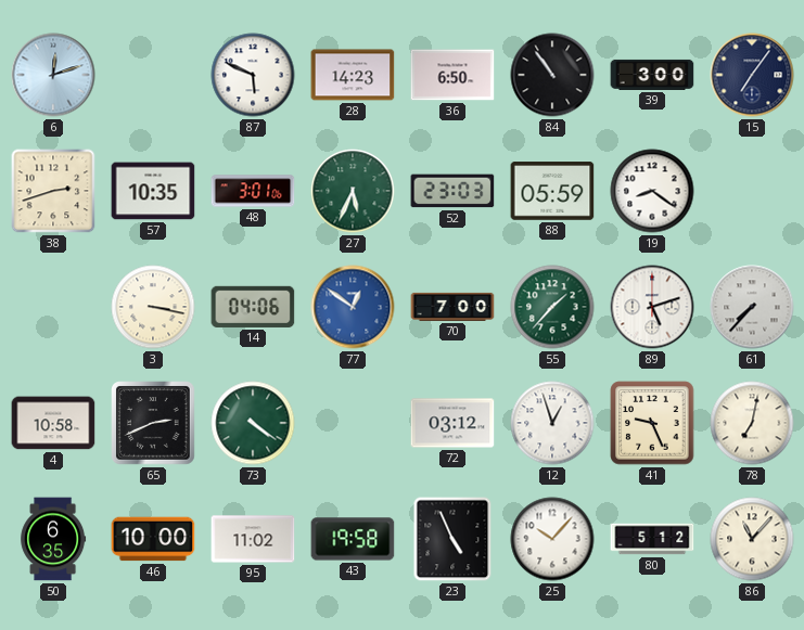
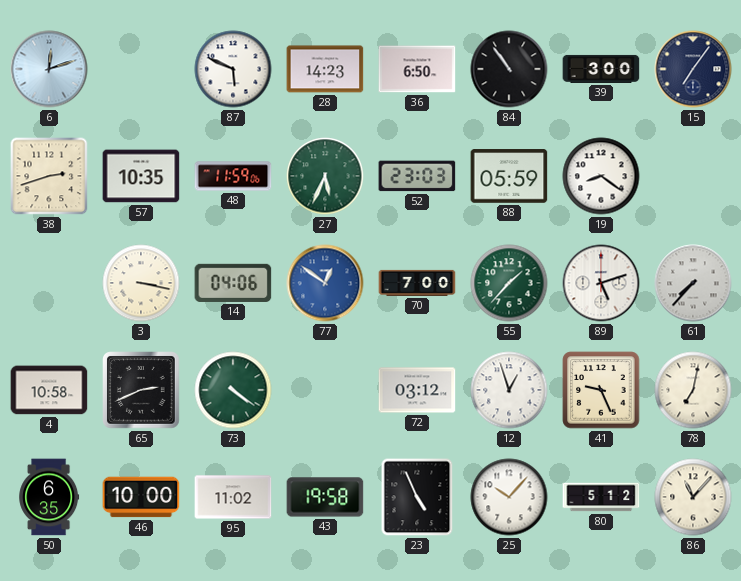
48: 3:01 -> 11:59
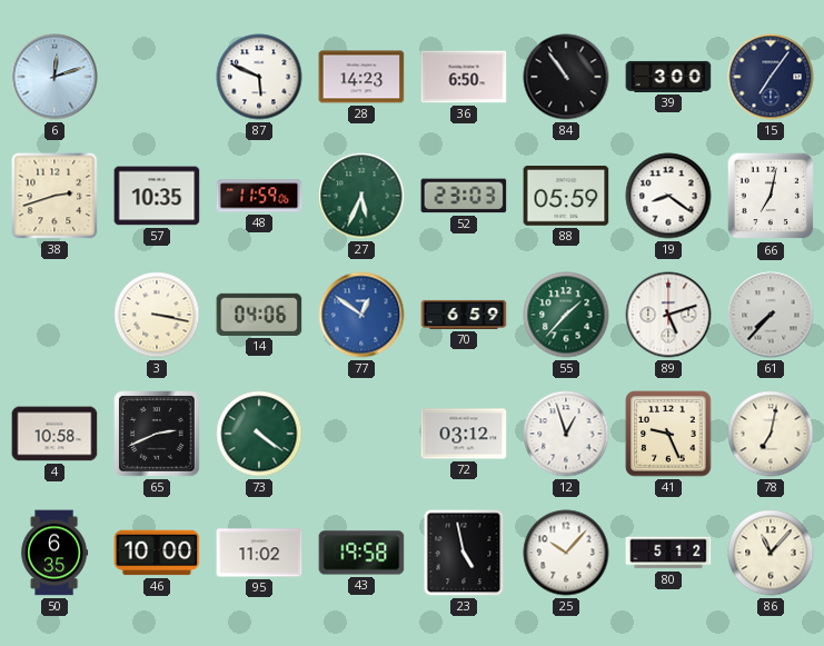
66: none -> 7:02
70: 7:00 -> 6:59
23: 4:56 -> 4:58
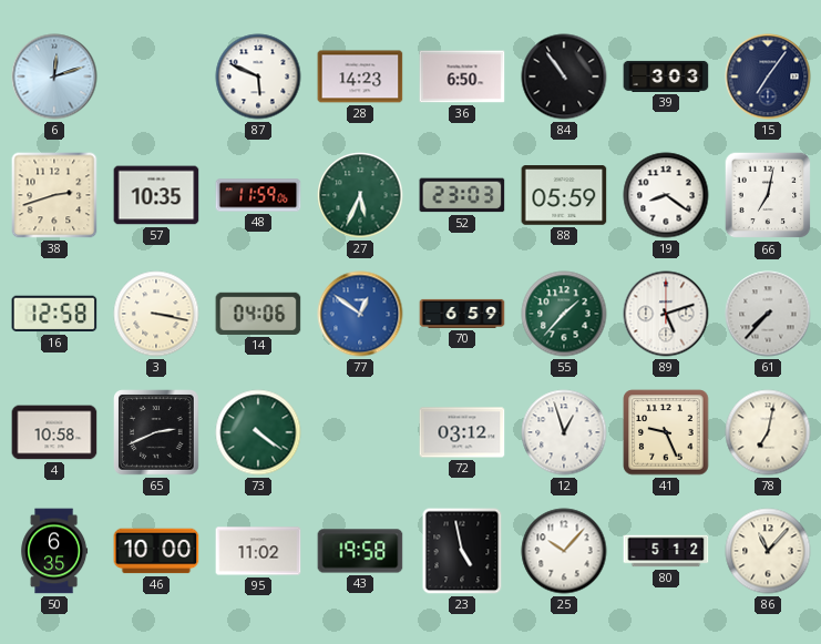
39: 3:00 -> 3:03
16: none -> 12:58
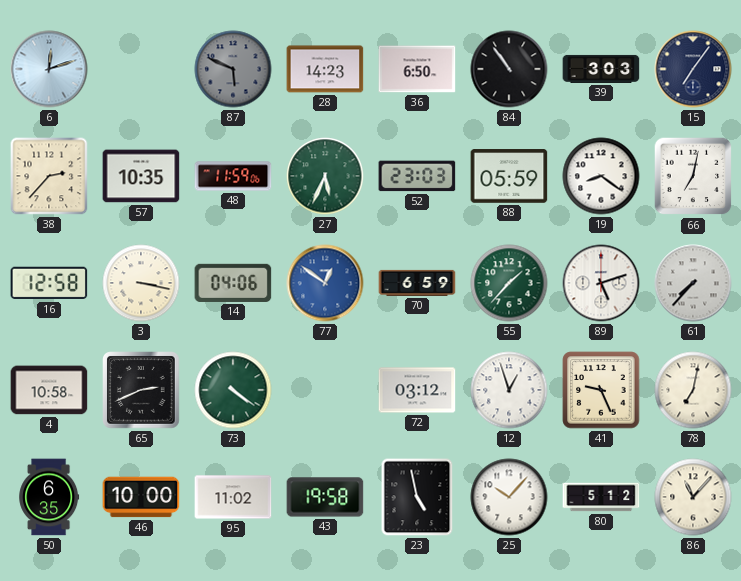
87 dial: white -> grey
38: 2:42 -> 2:37
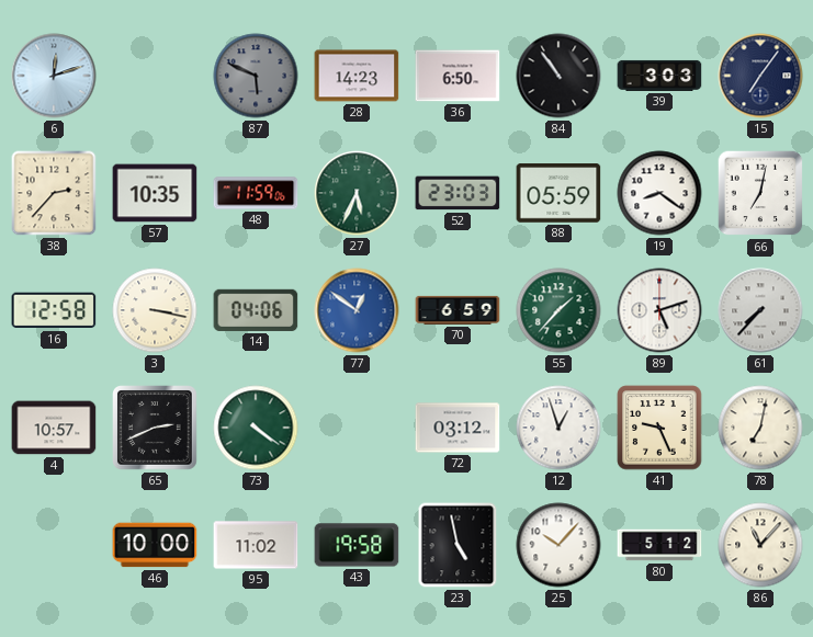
4: 10:58 -> 10:57
50: 6:35 -> none
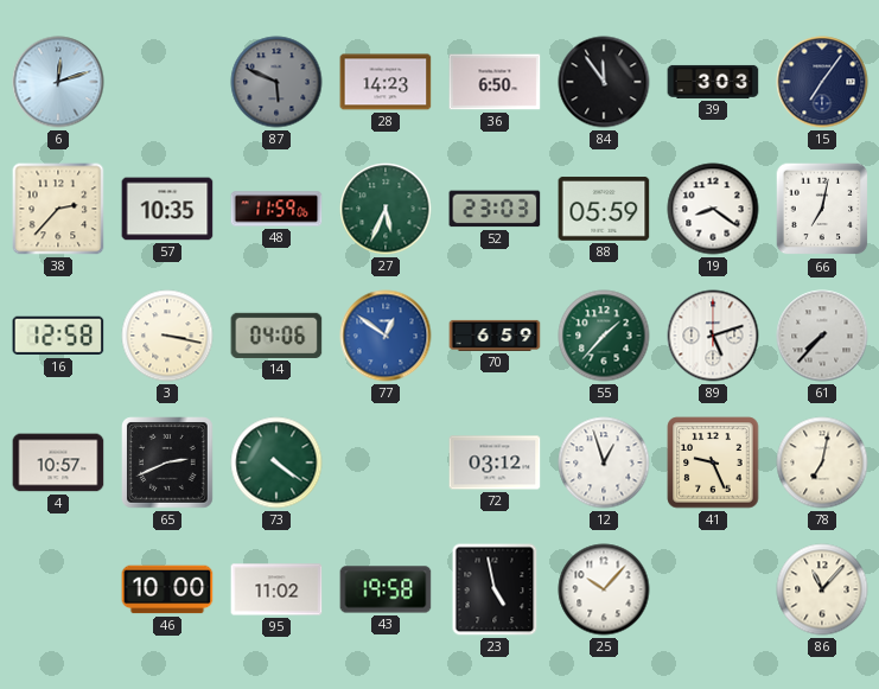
84: 10:54 -> 11:54
80: 5:12 -> none
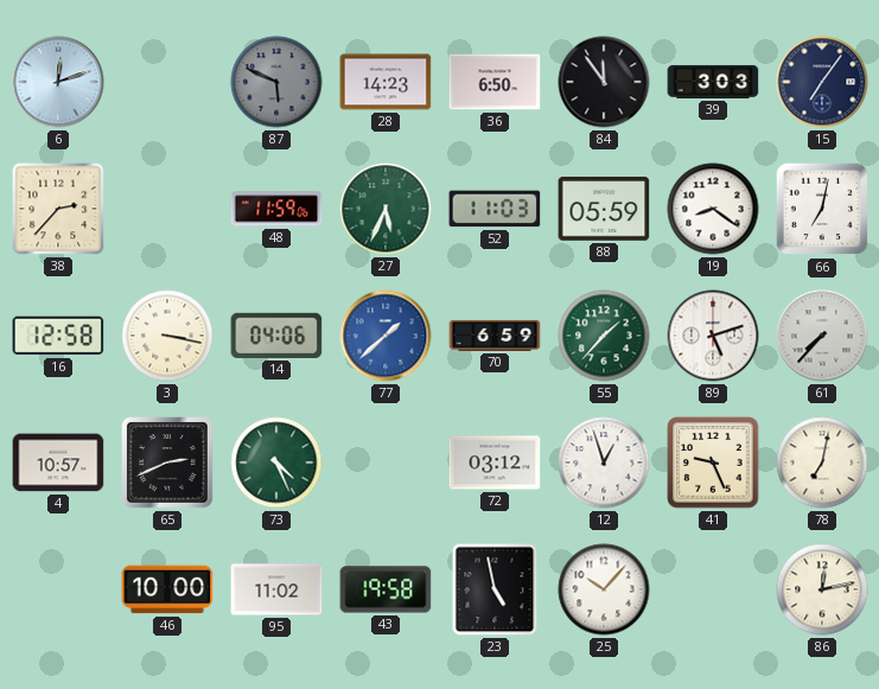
57: 10:35 -> none
52: 23:03 -> 11:03
77: 12:51 -> 1:38
73: 4:21 -> 4:26
86: 11:07 -> 12:13
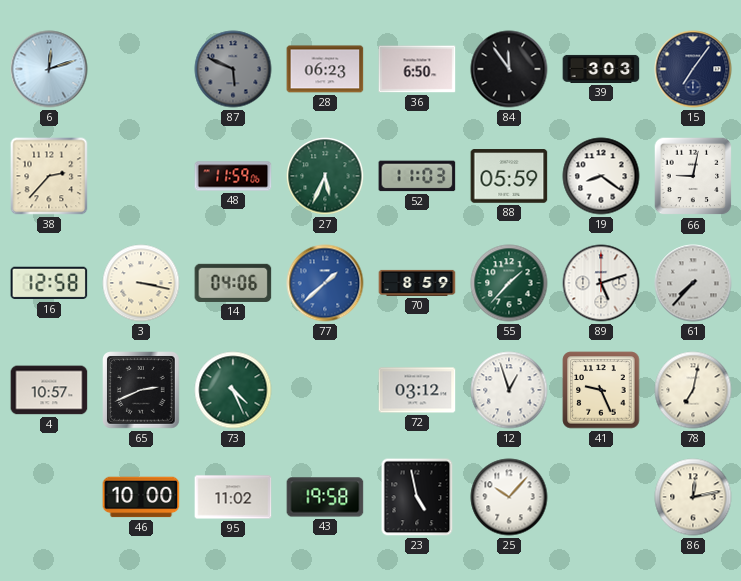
28: 14:23 -> 06:23
66: 7:02 -> 9:02
70: 6:59 -> 8:59
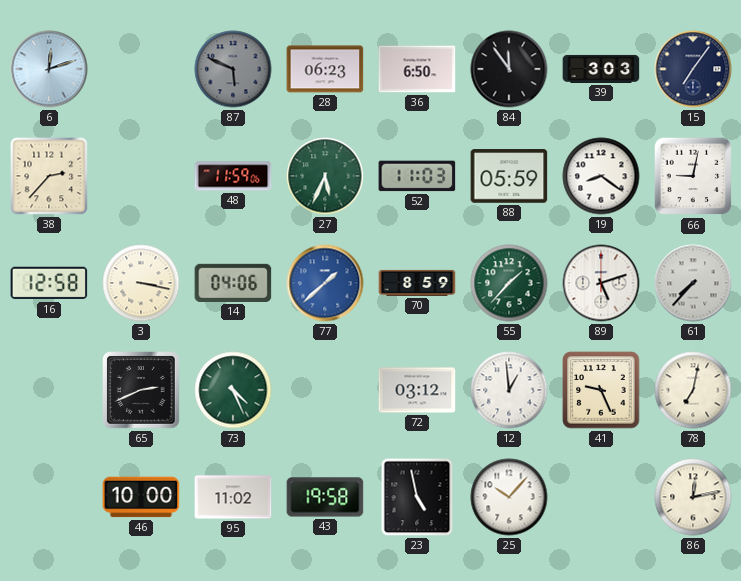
4: 10:57 -> none
12: 12:57 -> 12:59
